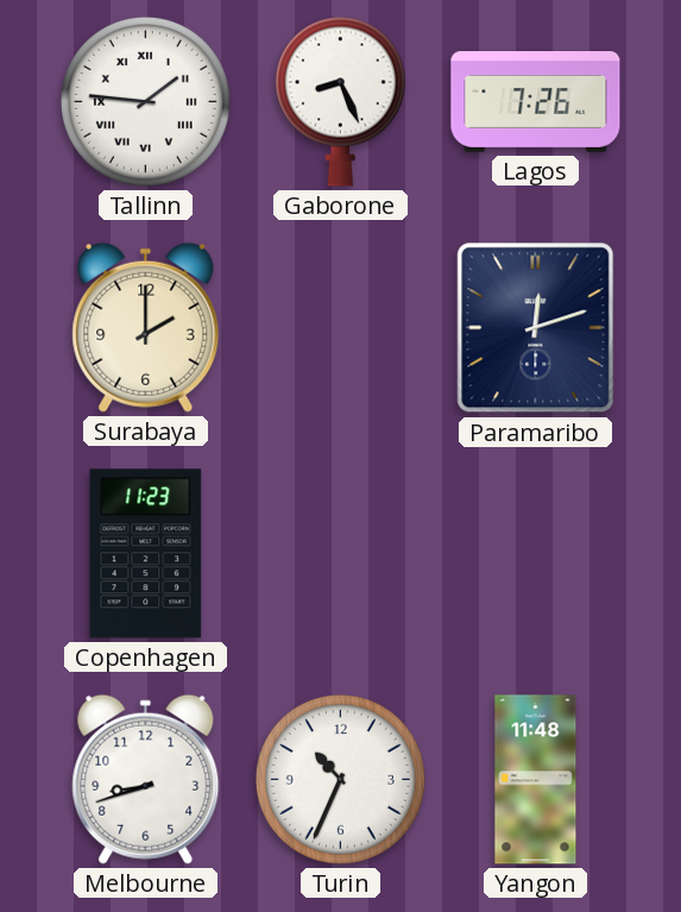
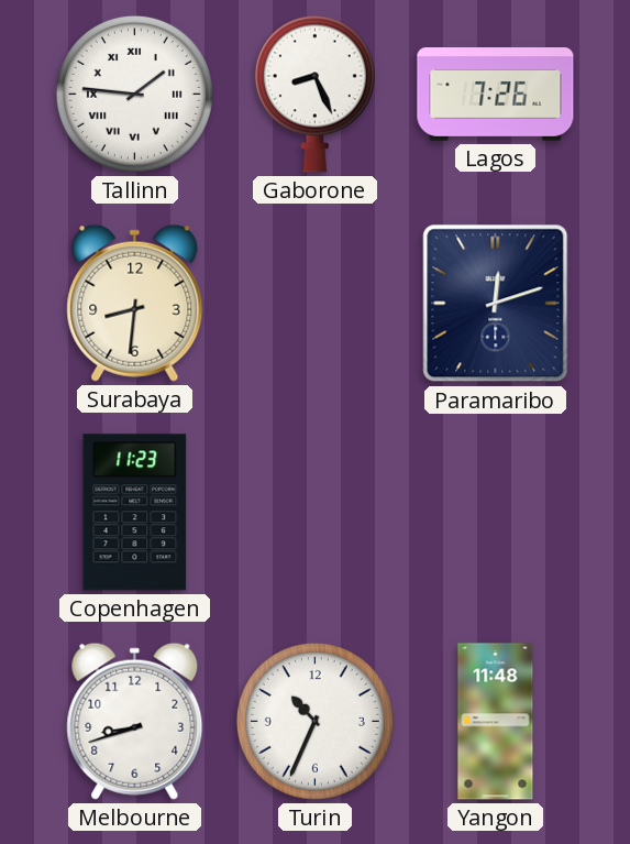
Surabaya: 2:00 -> 8:31
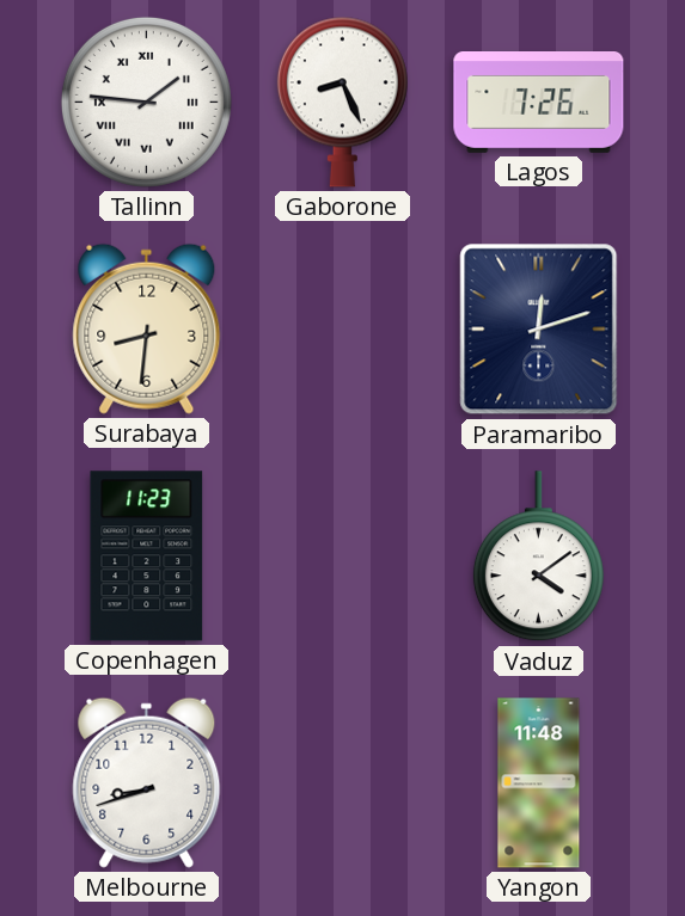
Vaduz: none -> 4:09
Turin: 10:34 -> none
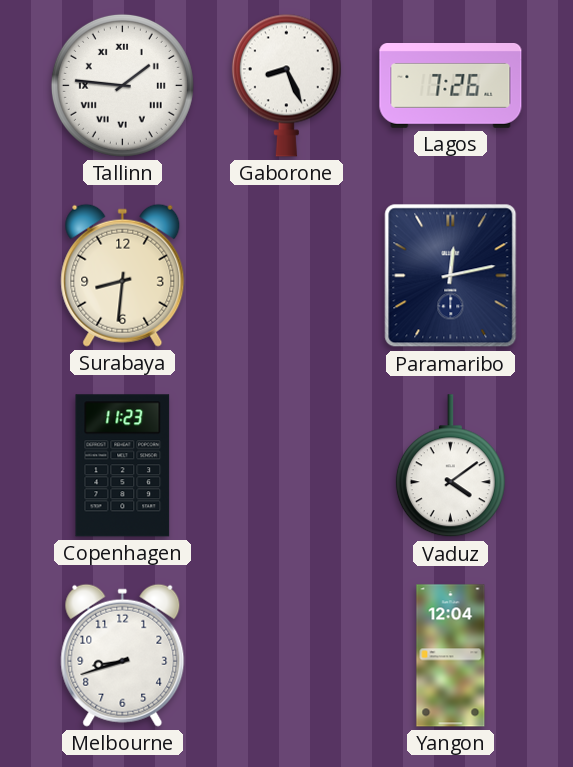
Paramaribo: 12:12 -> 12:13
Yangon: 11:48 -> 12:04
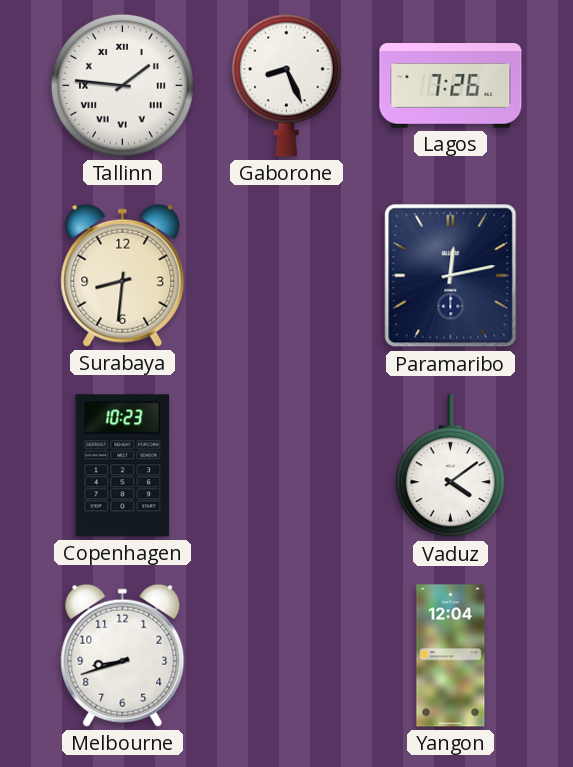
Copenhagen: 11:23 -> 10:23
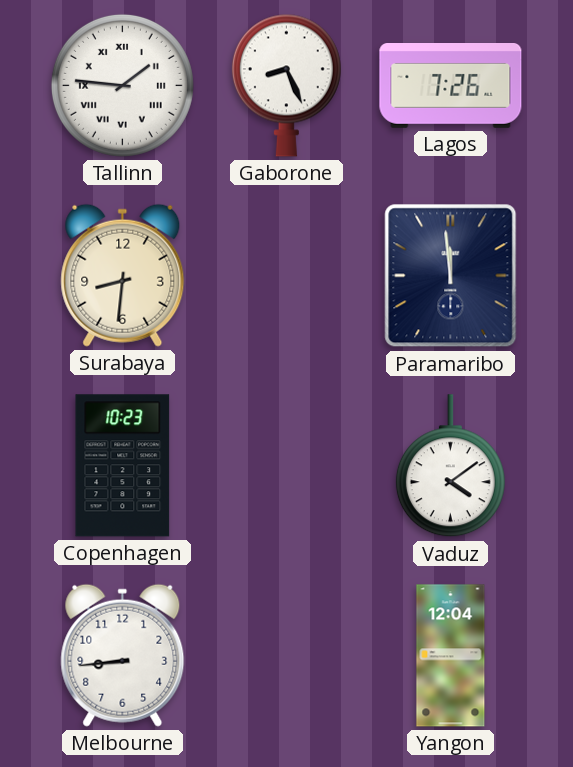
Paramaribo: 12:13 -> 11:59
Melbourne: 8:42 -> 8:44
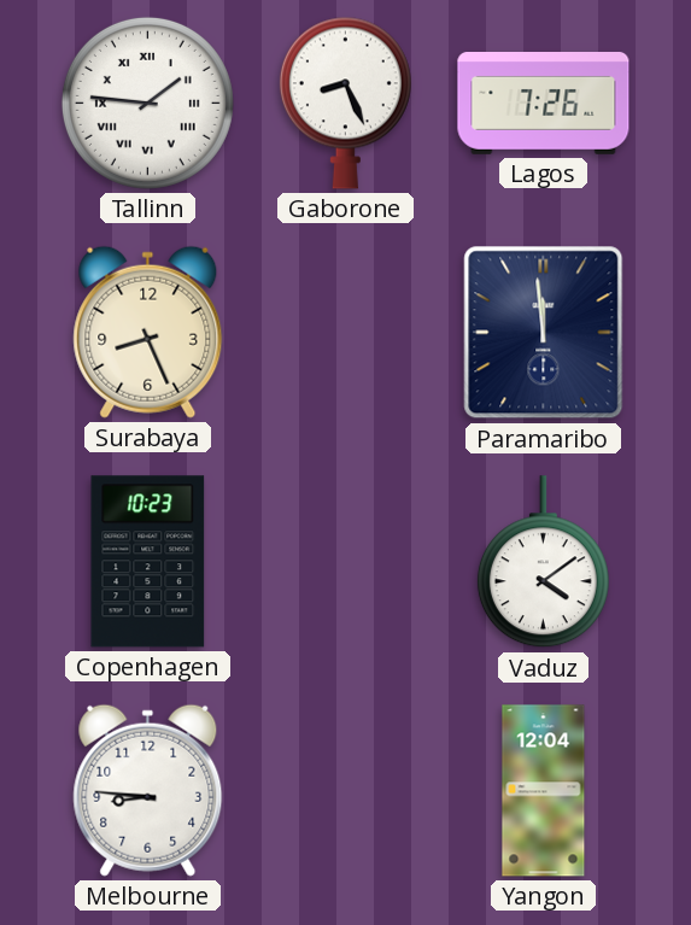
Surabaya: 8:31 -> 8:26
Melbourne: 8:44 -> 8:46
